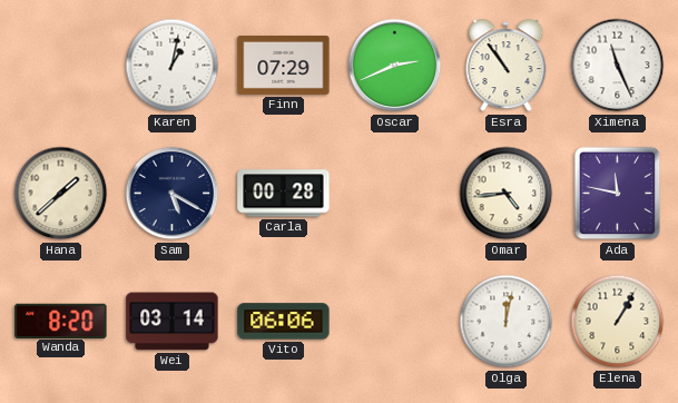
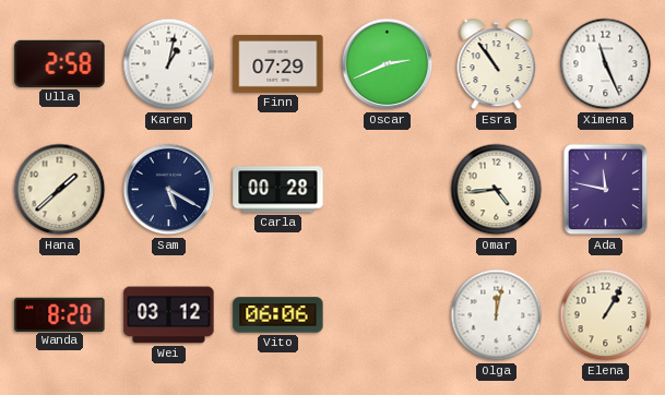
Ulla: none -> 2:58
Wei: 03:14 -> 03:12
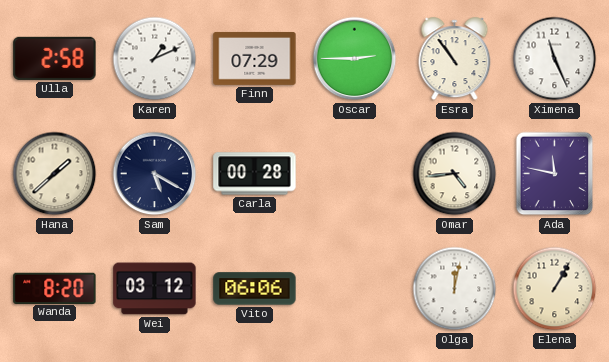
Karen: 1:02 -> 1:11
Oscar: 2:41 -> 2:45
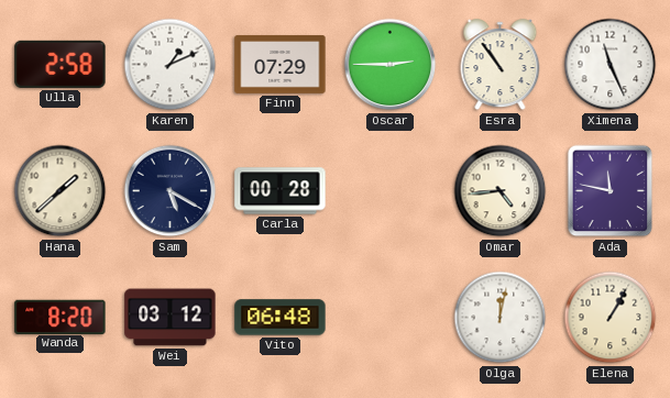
Vito: 06:06 -> 06:48
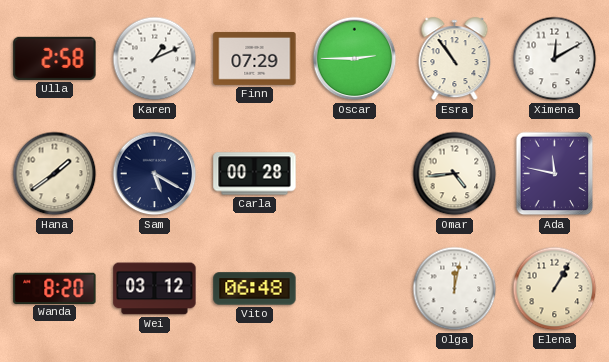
Ximena: 11:26 -> 12:10
Hana: 1:38 -> 1:39
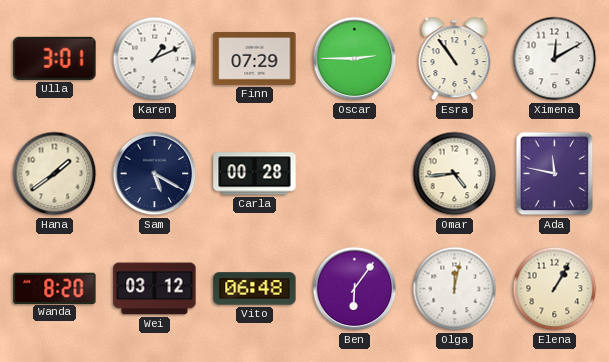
Ulla: 2:58 -> 3:01
Ben: none -> 6:06
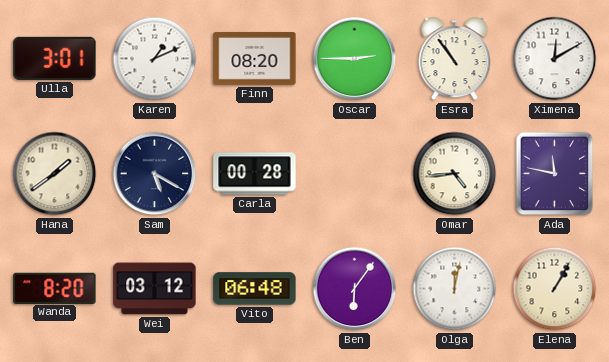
Finn: 07:29 -> 08:20
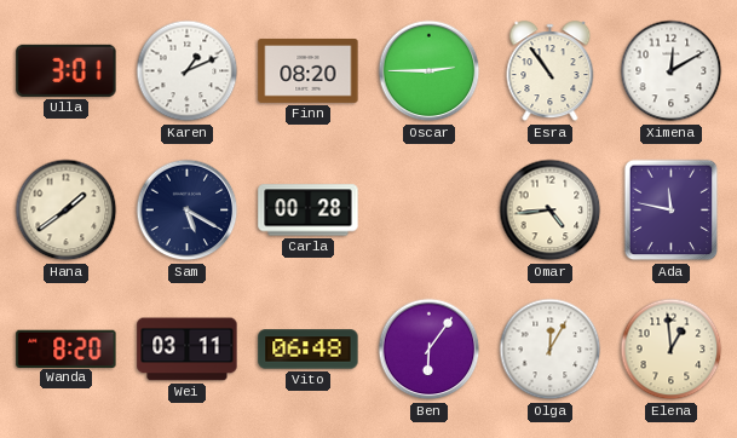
Wei: 03:12 -> 03:11
Olga: 12:02 -> 12:05
Elena: 1:05 -> 12:59
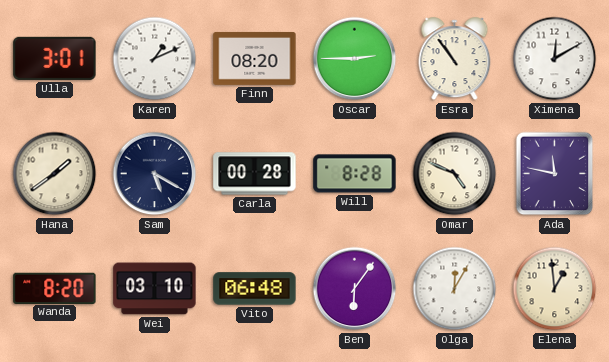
Will: none -> 8:28
Omar: 4:44 -> 4:49
Wei: 03:11 -> 03:10
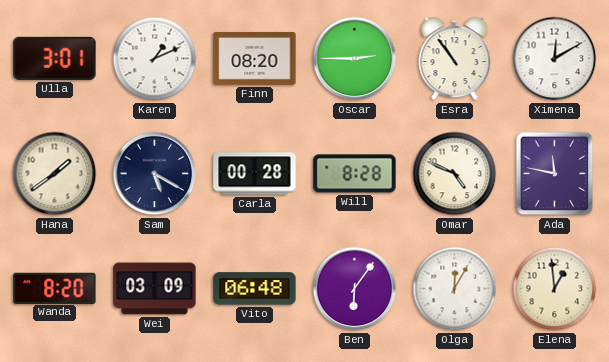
Wei: 03:10 -> 03:09
